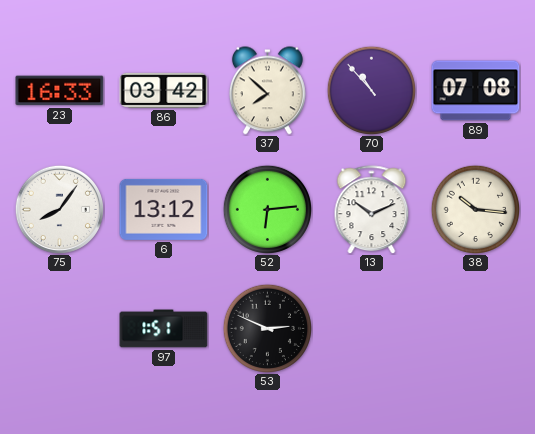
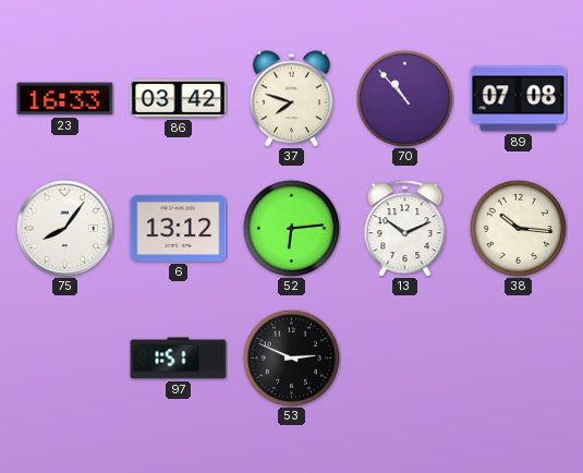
37: 7:52 -> 7:48
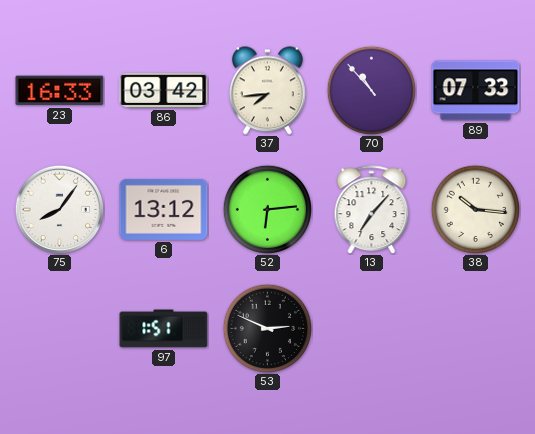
37: 7:48 -> 7:44
89: 07:08 -> 07:33
13: 10:11 -> 7:07
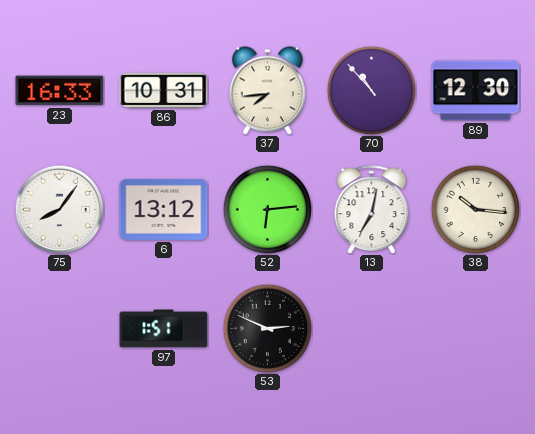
86: 03:42 -> 10:31
89: 07:33 -> 12:30
13: 7:07 -> 7:02
